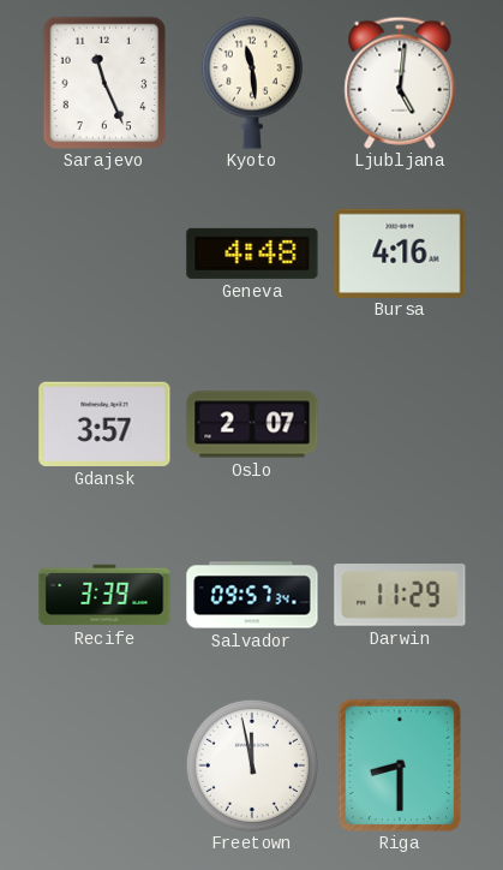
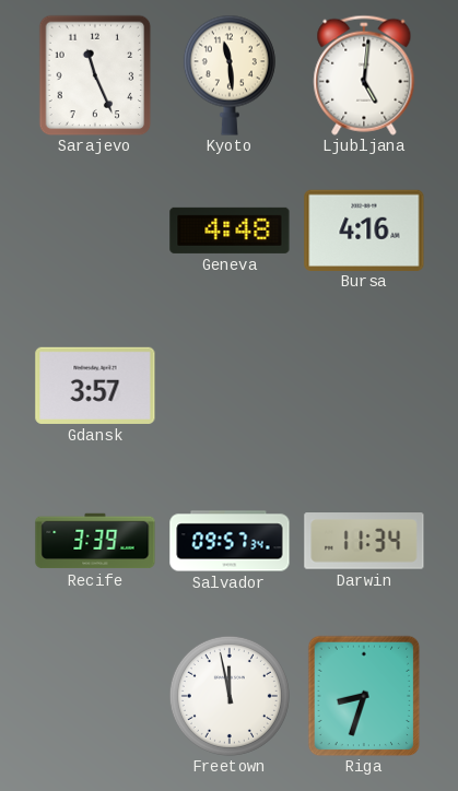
Oslo: 2:07 -> none
Darwin: 11:29 -> 11:34
Riga: 8:30 -> 8:33
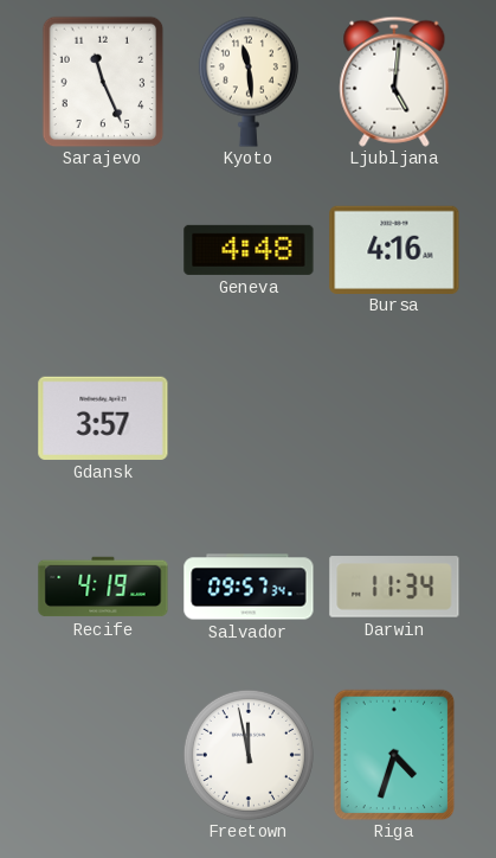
Recife: 3:39 -> 4:19
Riga: 8:33 -> 4:33
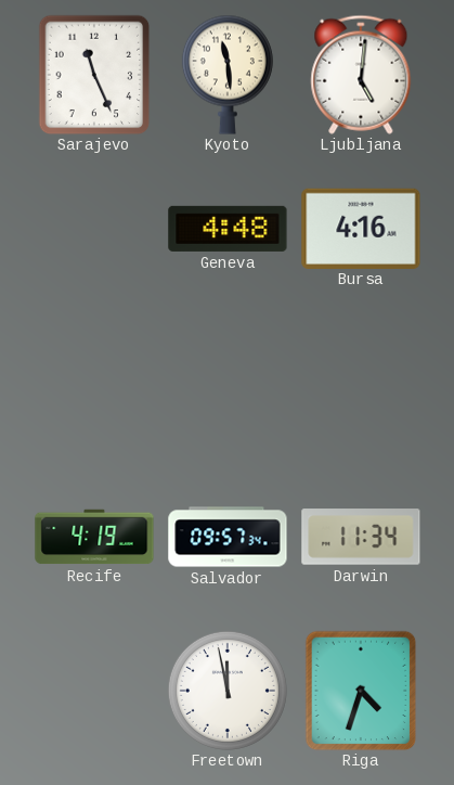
Gdansk: 3:57 -> none
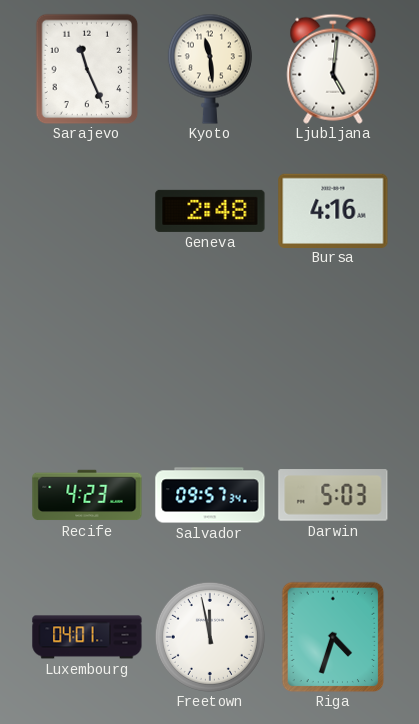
Geneva: 4:48 -> 2:48
Recife: 4:19 -> 4:23
Darwin: 11:34 -> 5:03
Luxembourg: none -> 04:01
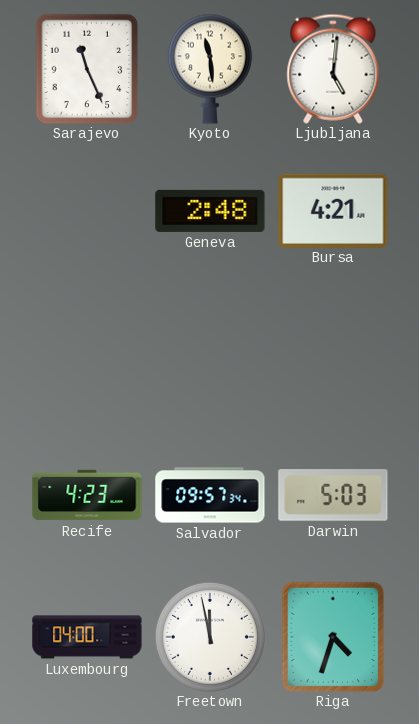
Bursa: 4:16 -> 4:21
Luxembourg: 04:01 -> 04:00
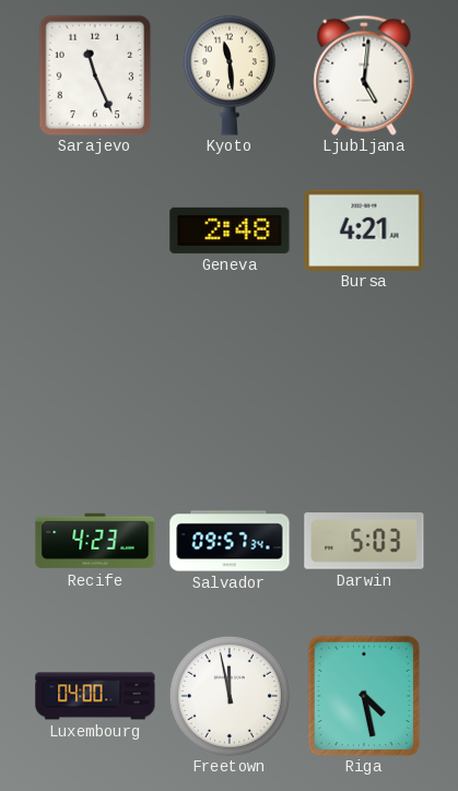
Riga: 4:33 -> 4:28
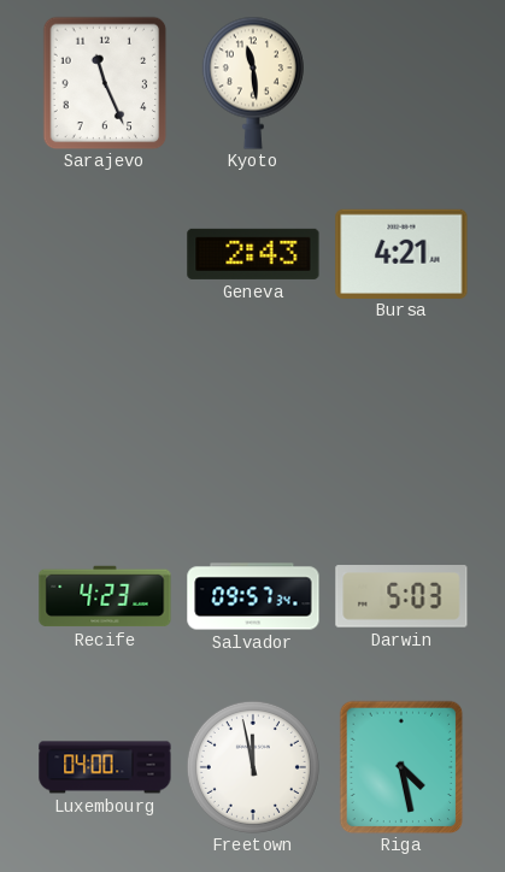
Ljubljana: 5:01 -> none
Geneva: 2:48 -> 2:43
